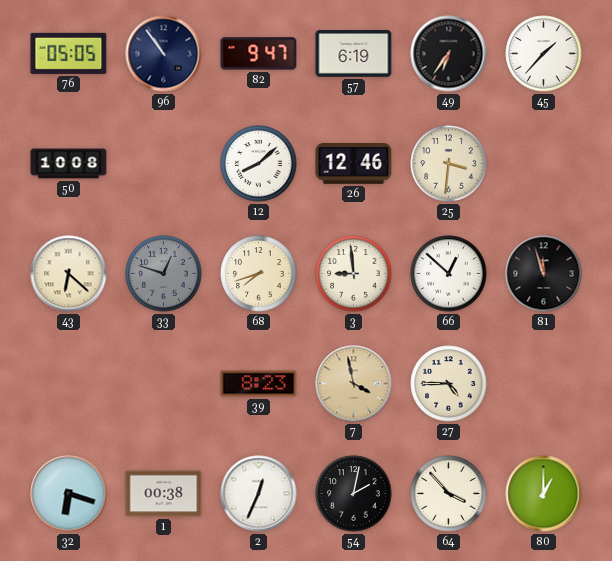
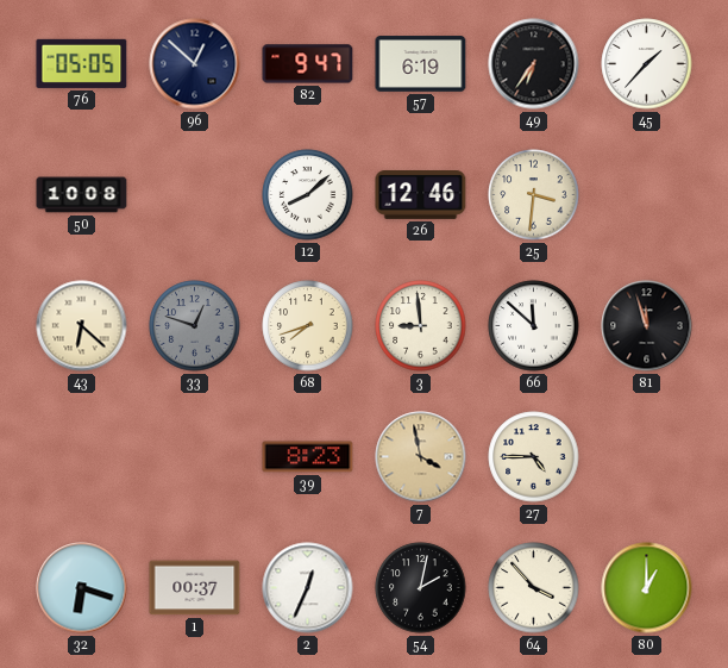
96: 10:54 -> 12:52
66: 12:52 -> 11:52
1: 00:38 -> 00:37
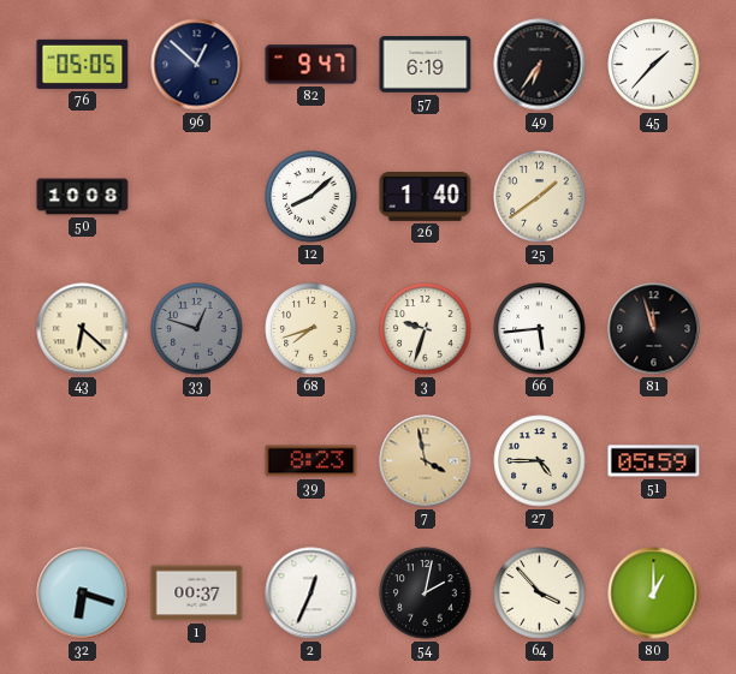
26: 12:46 -> 1:40
25: 3:31 -> 1:39
3: 8:59 -> 9:33
66: 11:52 -> 5:44
51: none -> 05:59
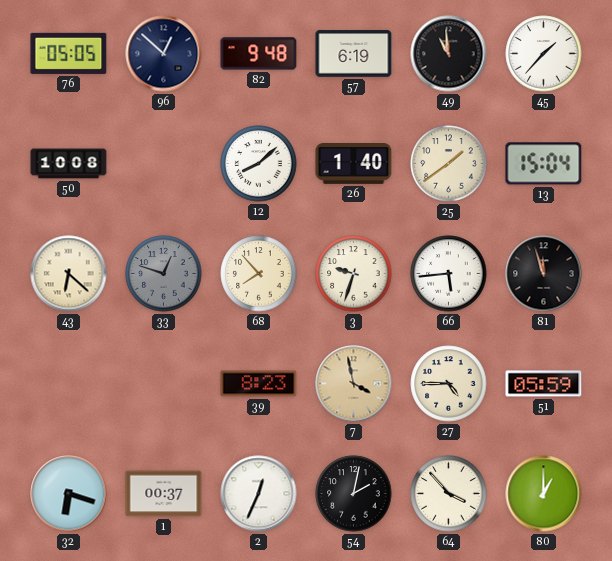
82: 9:47 -> 9:48
49: 6:36 -> 10:59
13: none -> 15:04
68: 7:42 -> 7:53
